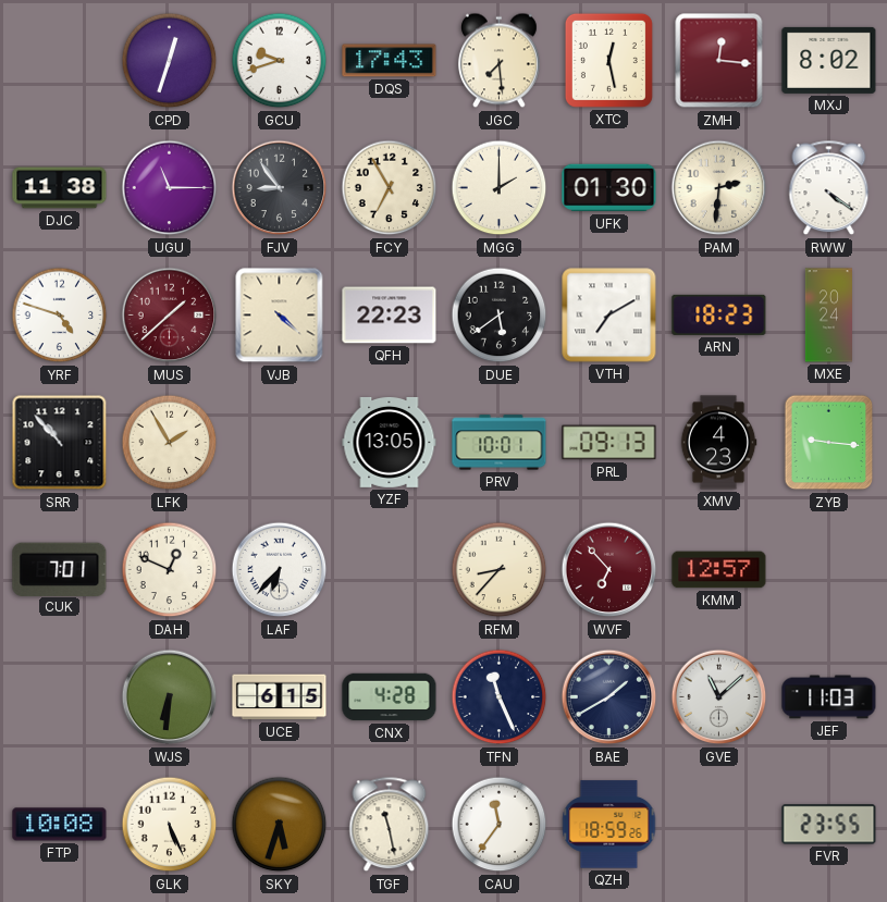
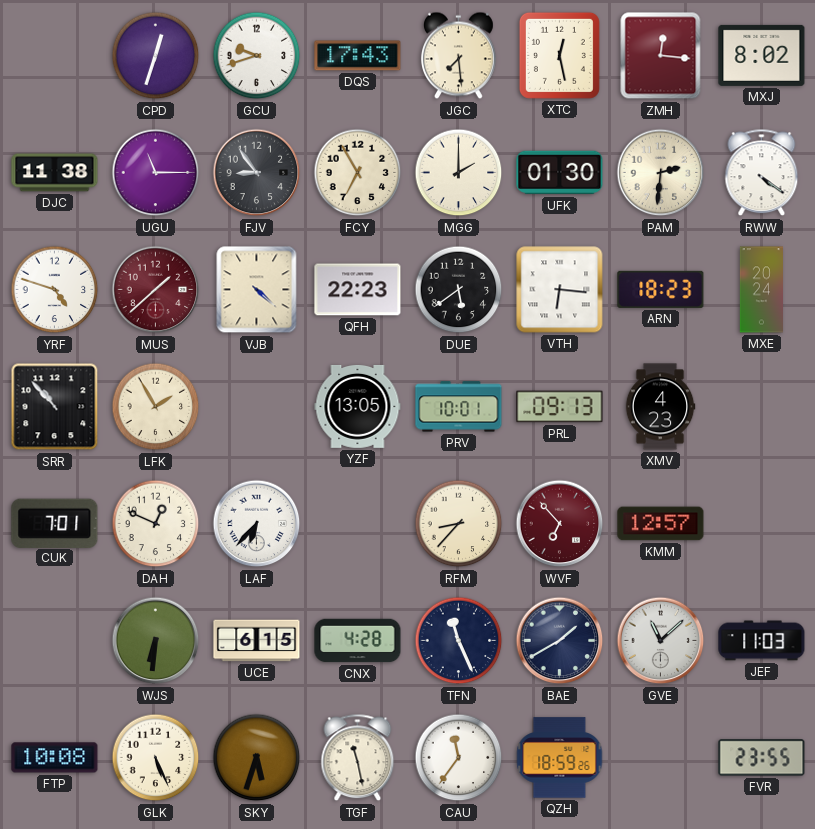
VTH: 7:10 -> 6:16
ZYB: 9:16 -> none
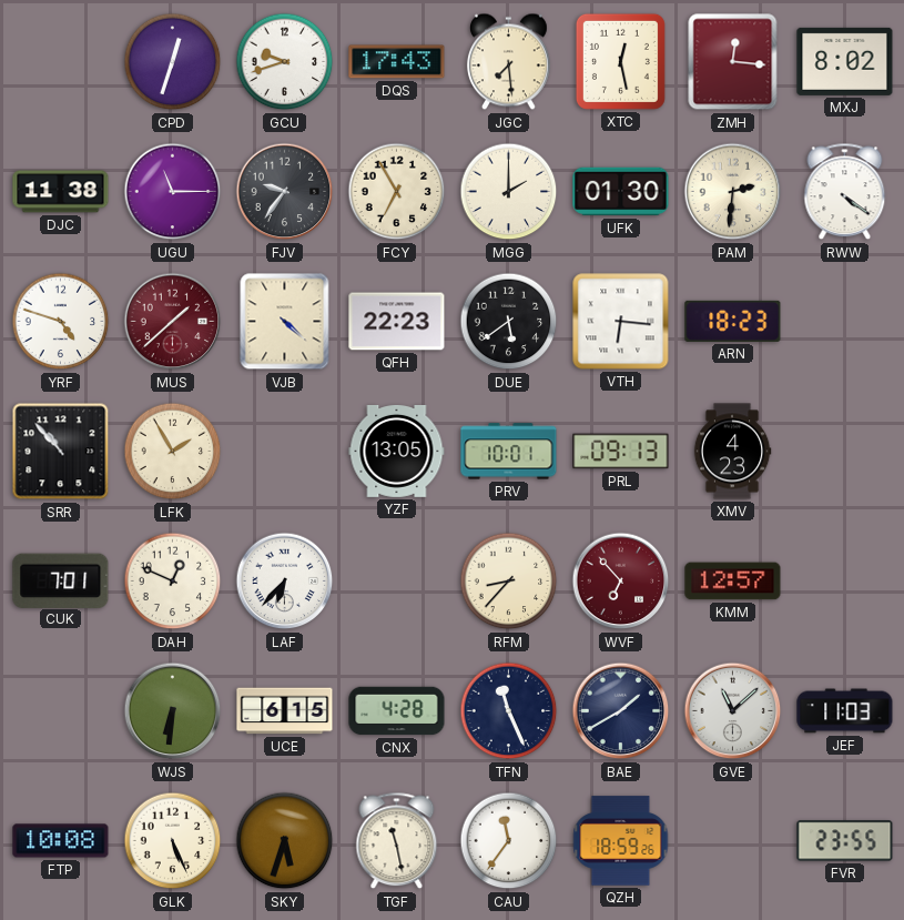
FJV: 8:54 -> 9:36
MXE: 20:24 -> none
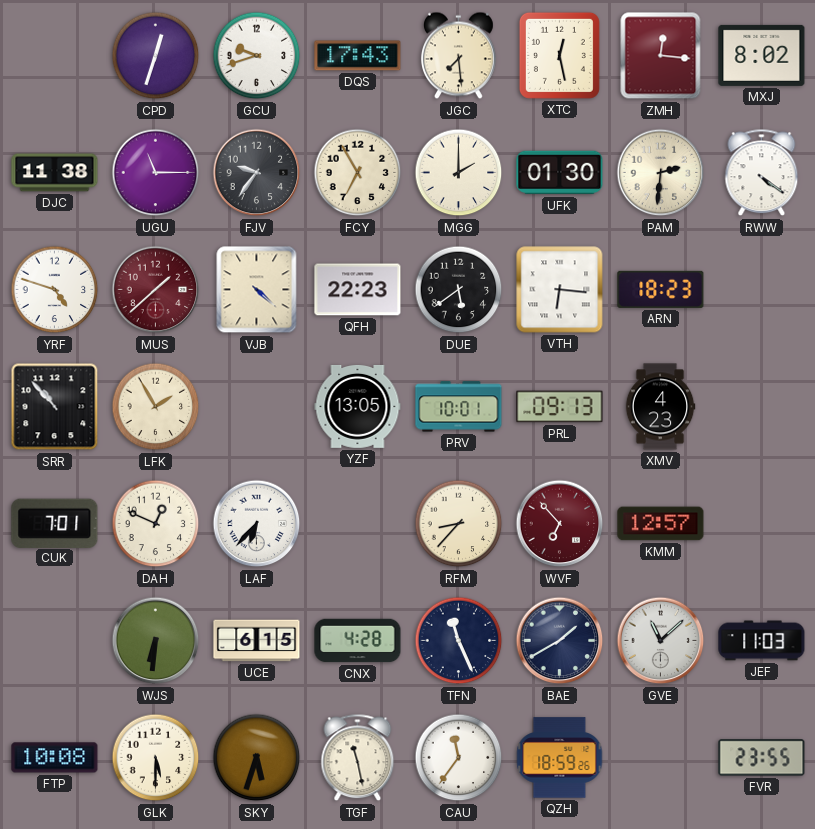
GLK: 5:26 -> 5:30
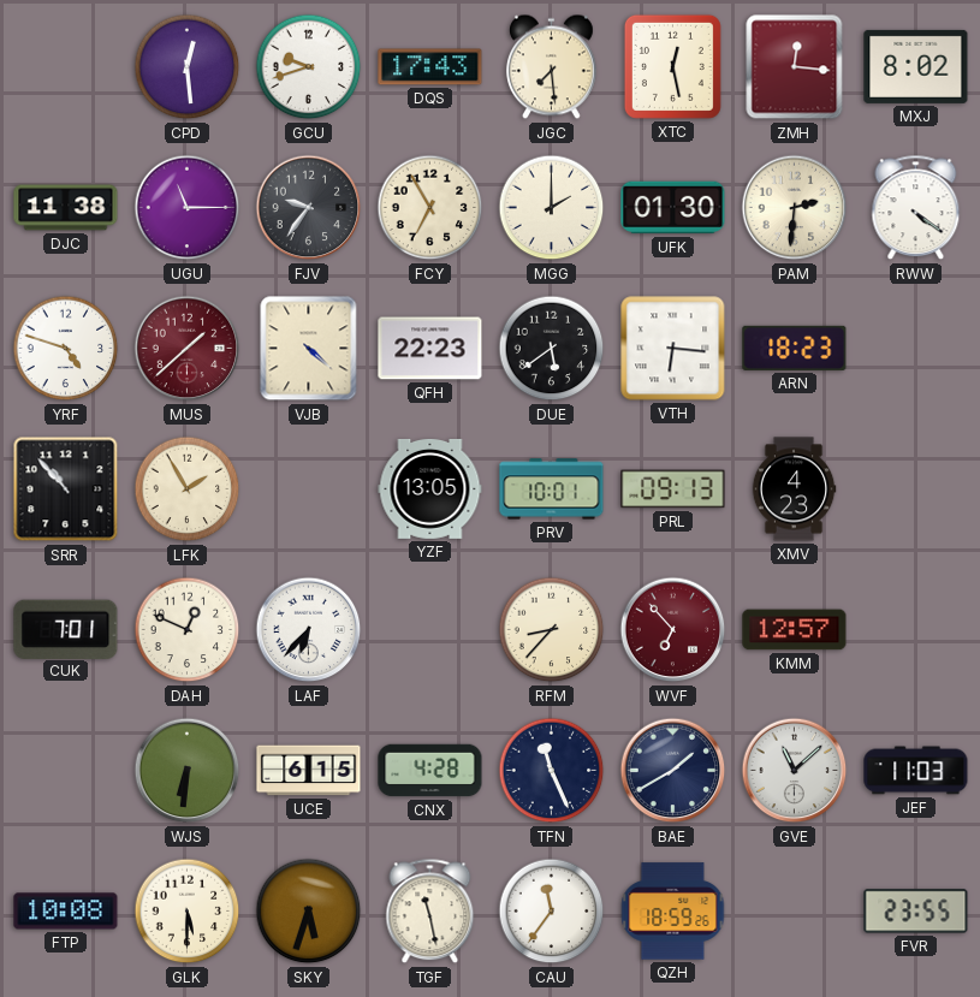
CPD: 12:33 -> 12:29
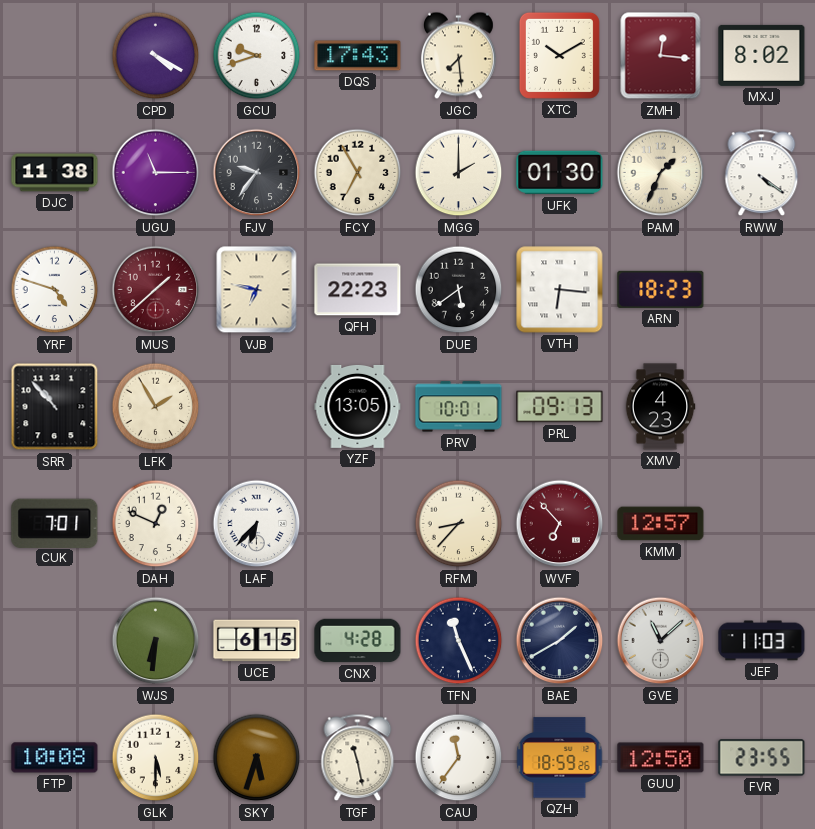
CPD: 12:29 -> 4:20
XTC: 12:28 -> 10:10
PAM: 2:31 -> 1:34
VJB: 4:22 -> 6:47
GUU: none -> 12:50
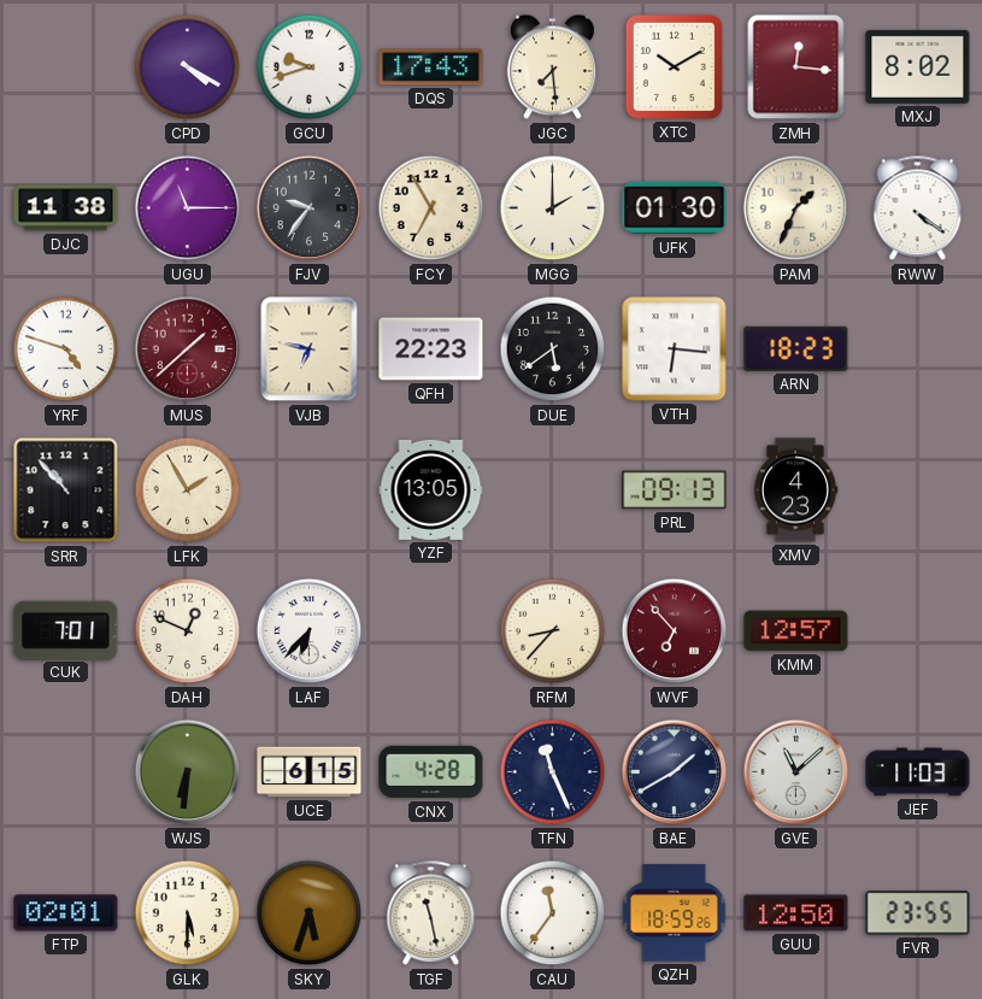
PRV: 10:01 -> none
FTP: 10:08 -> 02:01
